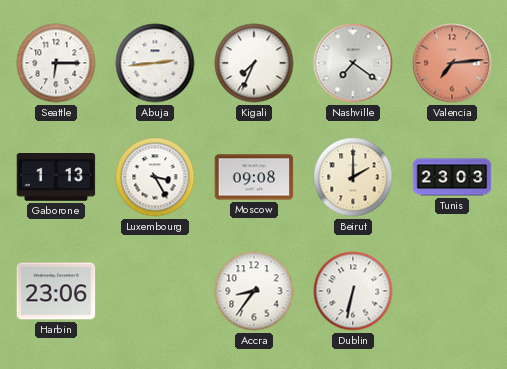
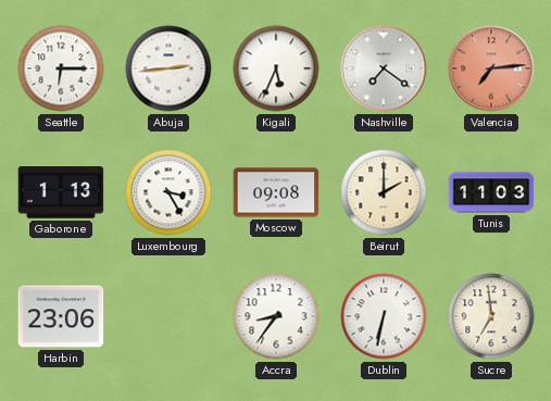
Kigali: 7:34 -> 5:34
Tunis: 23:03 -> 11:03
Sucre: none -> 6:59
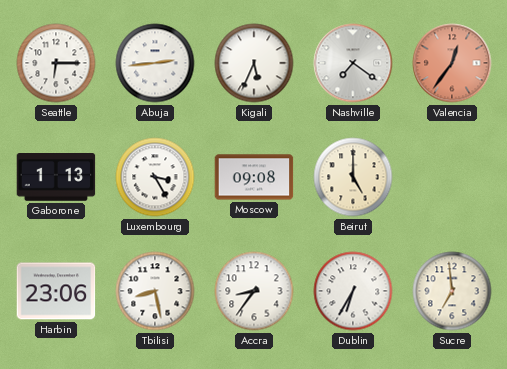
Valencia: 7:14 -> 12:36
Beirut: 2:00 -> 5:00
Tunis: 11:03 -> none
Tbilisi: none -> 8:28
Dublin: 6:32 -> 6:35
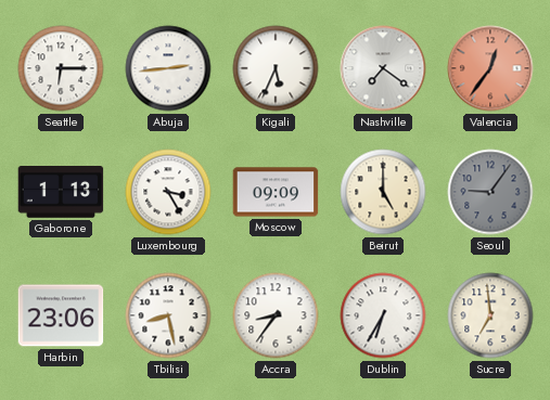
Moscow: 09:08 -> 09:09
Seoul: none -> 9:06
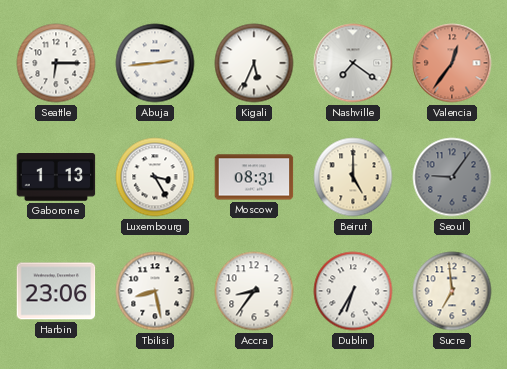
Moscow: 09:09 -> 08:31
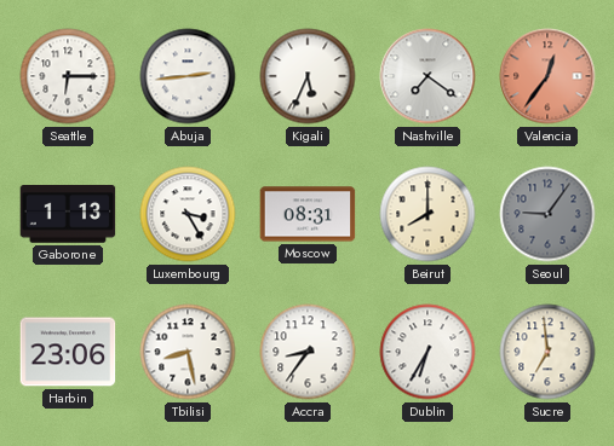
Beirut: 5:00 -> 8:00
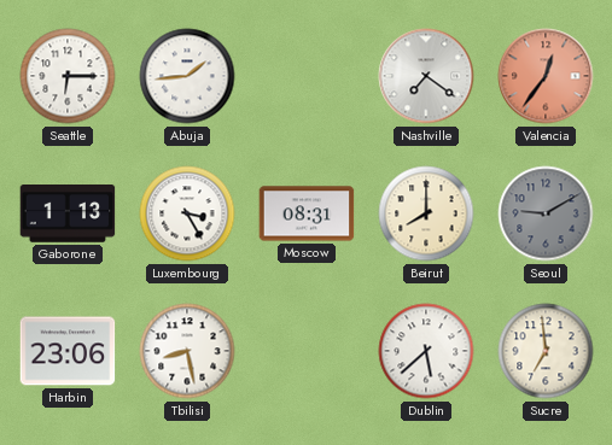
Abuja: 2:44 -> 1:44
Kigali: 5:34 -> none
Seoul: 9:06 -> 9:10
Accra: 8:36 -> none
Dublin: 6:35 -> 5:38
